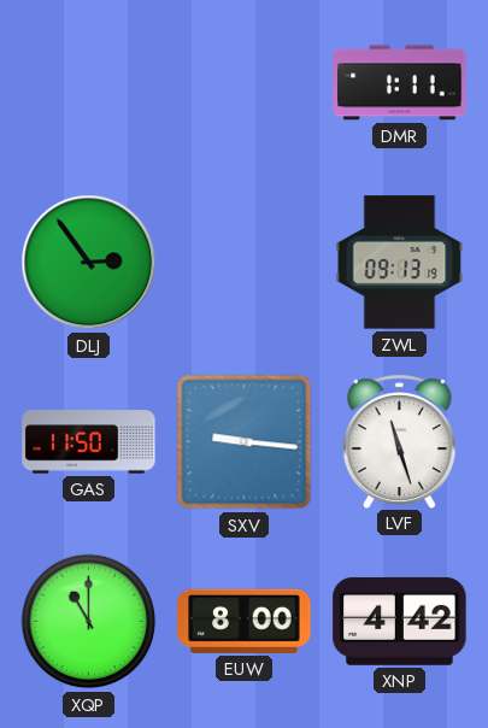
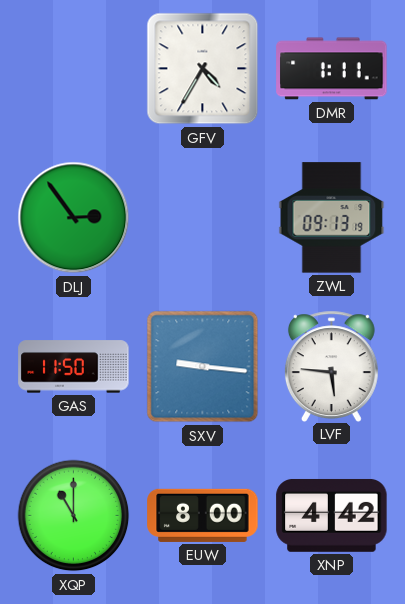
GFV: none -> 4:35
LVF: 11:27 -> 5:46
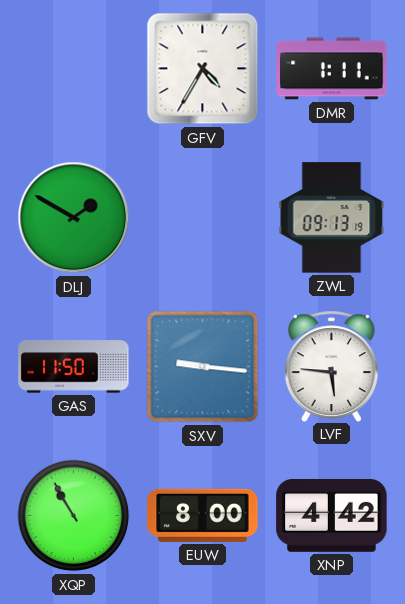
DLJ: 2:54 -> 1:50
XQP: 11:00 -> 10:55
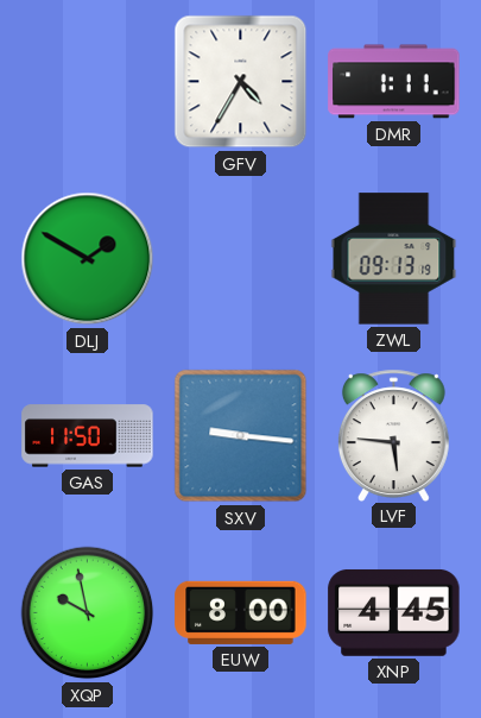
XQP: 10:55 -> 9:58
XNP: 4:42 -> 4:45
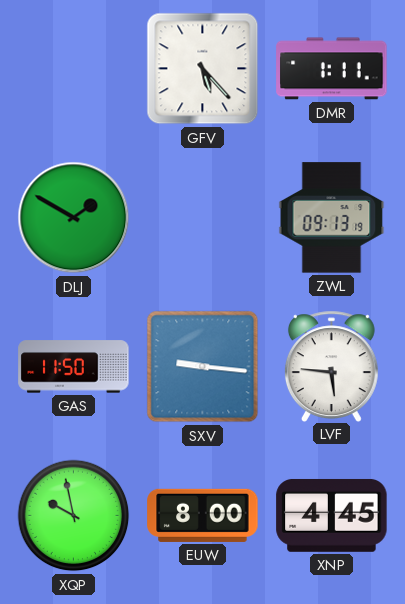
GFV: 4:35 -> 5:23
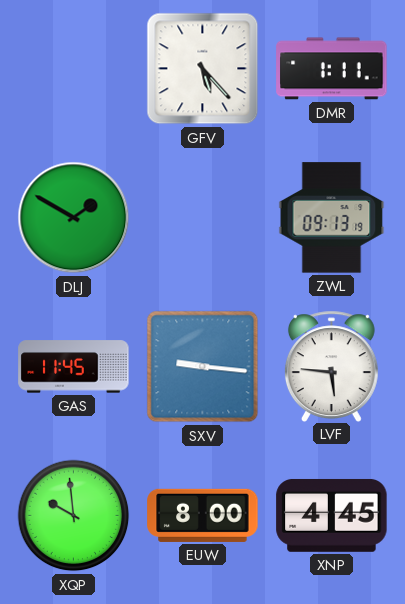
GAS: 11:50 -> 11:45
XQP: 9:58 -> 9:59
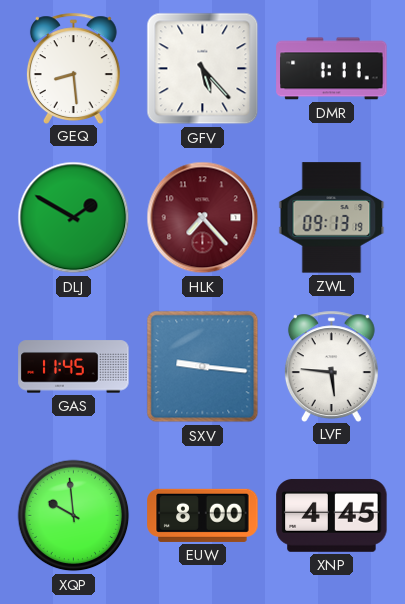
GEQ: none -> 8:29
HLK: none -> 7:23
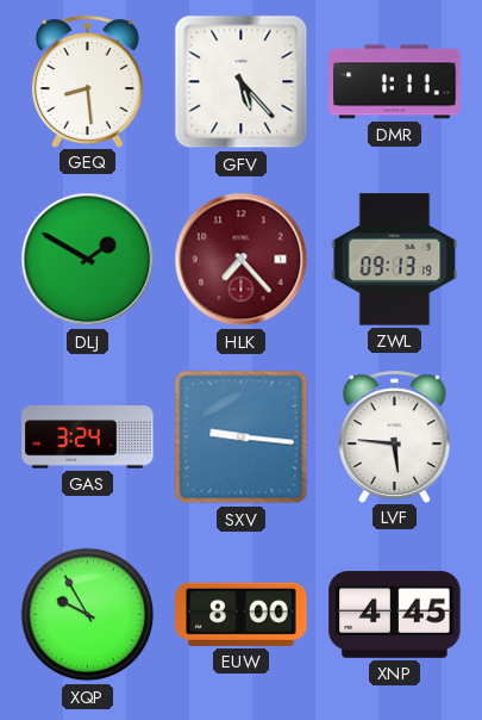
GAS: 11:45 -> 3:24
XQP: 9:59 -> 9:55
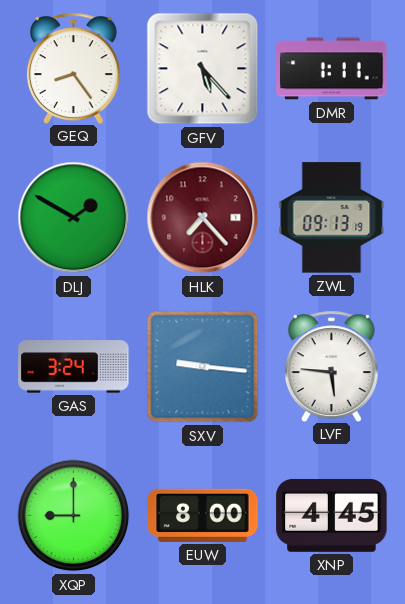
GEQ: 8:29 -> 8:24
XQP: 9:55 -> 9:00
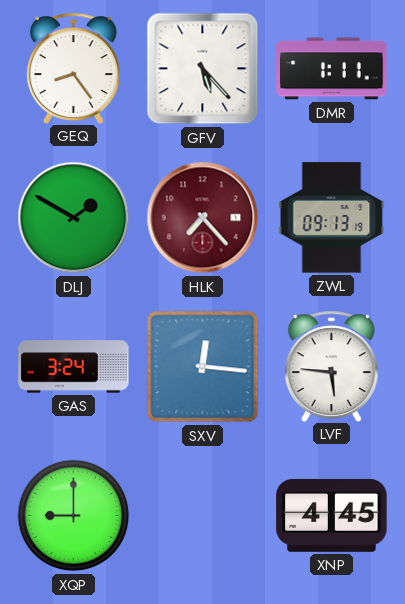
SXV: 9:16 -> 12:16
EUW: 8:00 -> none
